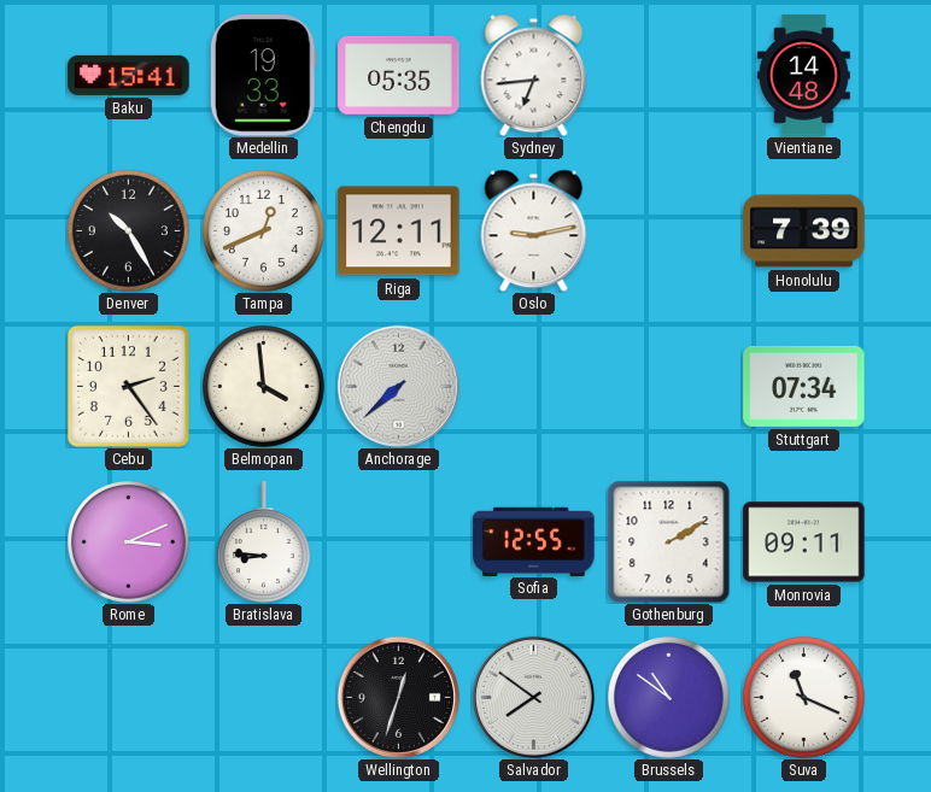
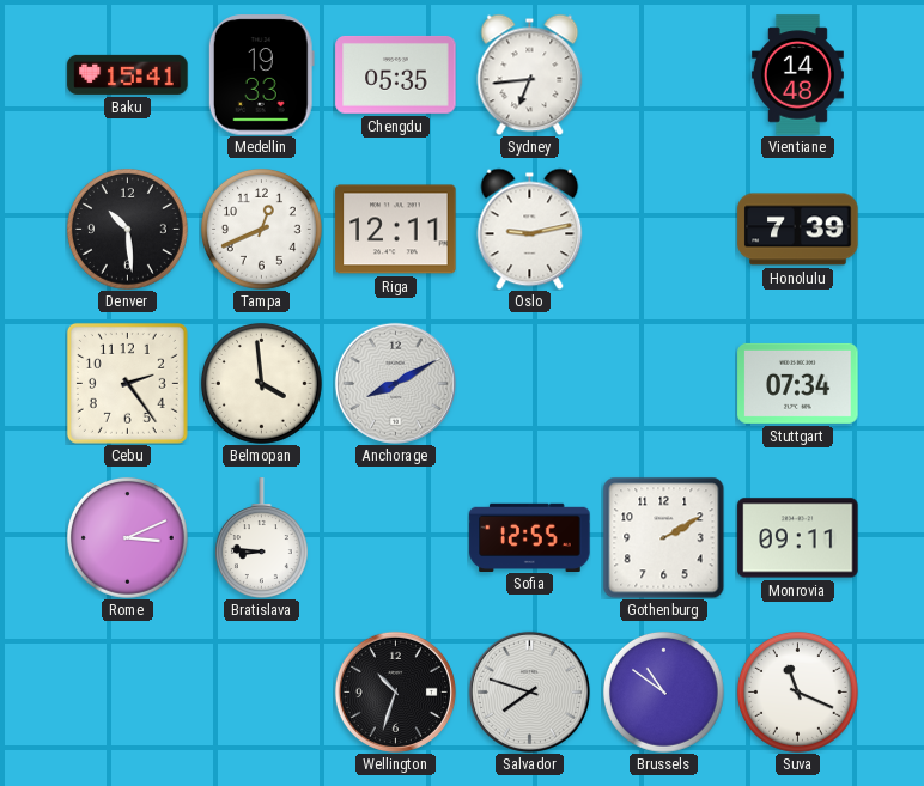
Denver: 10:25 -> 10:29
Anchorage: 7:38 -> 8:10
Wellington: 12:33 -> 10:33
Salvador: 7:51 -> 7:48
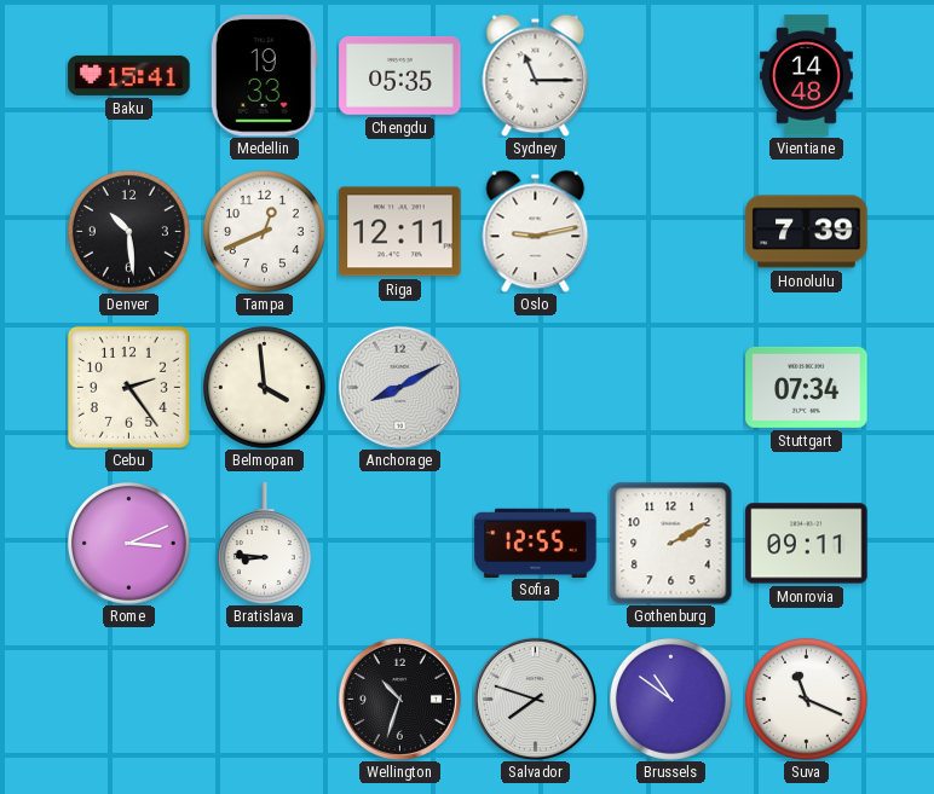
Sydney: 6:44 -> 11:15
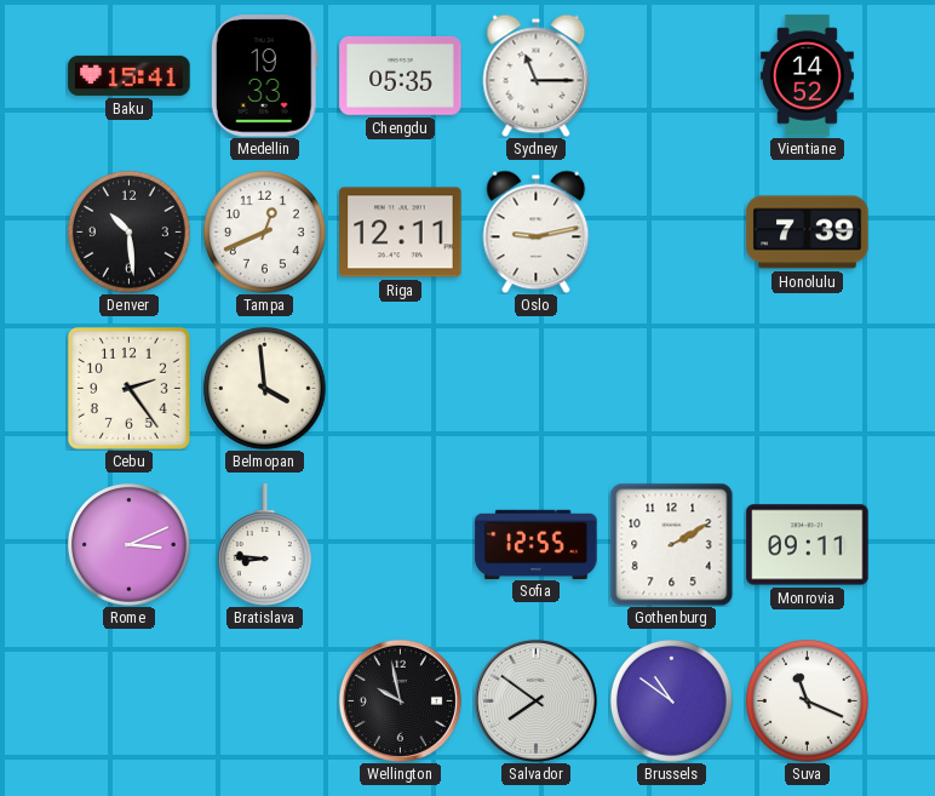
Vientiane: 14:48 -> 14:52
Anchorage: 8:10 -> none
Stuttgart: 07:34 -> none
Wellington: 10:33 -> 9:58
Salvador: 7:48 -> 7:51
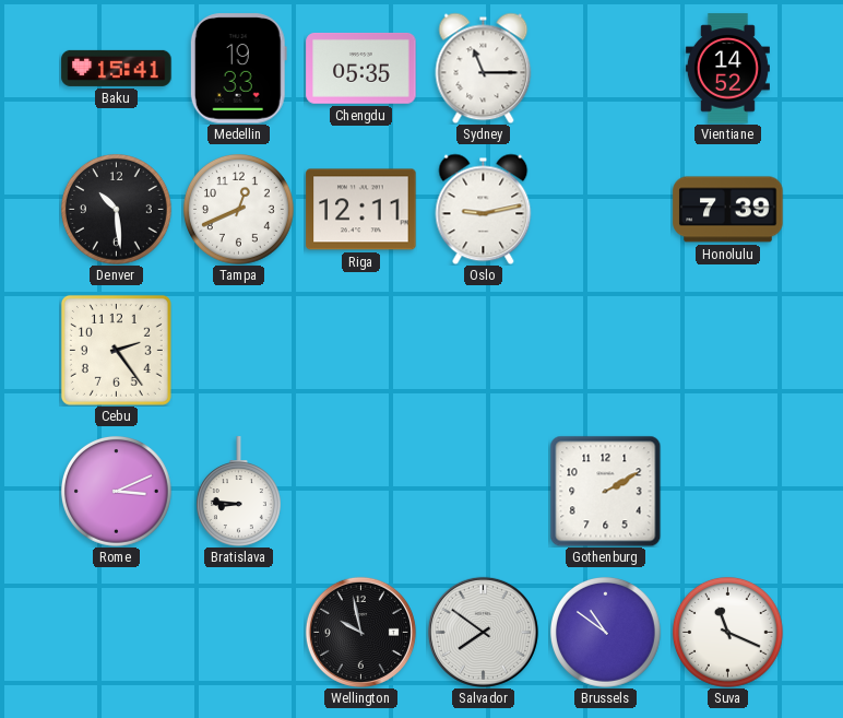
Belmopan: 3:59 -> none
Sofia: 12:55 -> none
Monrovia: 09:11 -> none
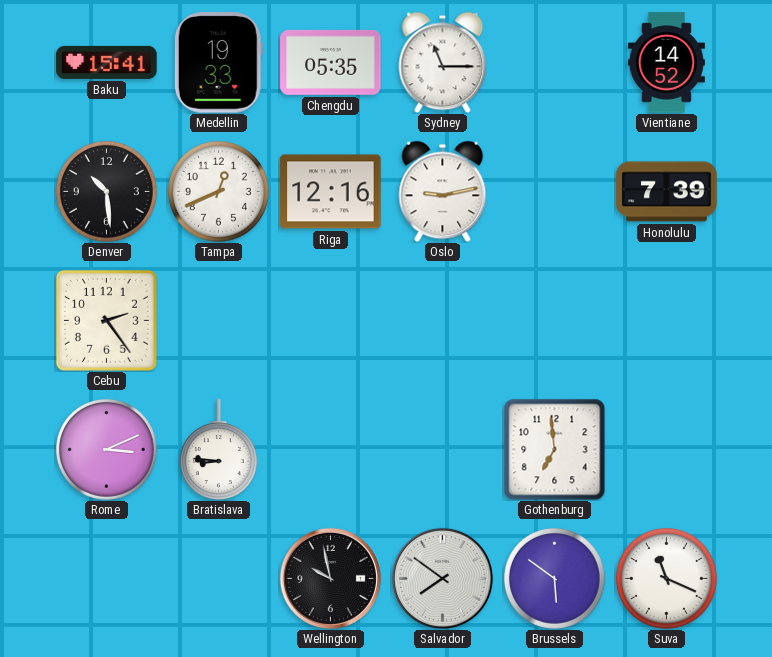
Riga: 12:11 -> 12:16
Gothenburg: 2:10 -> 6:59
Brussels: 10:51 -> 5:51
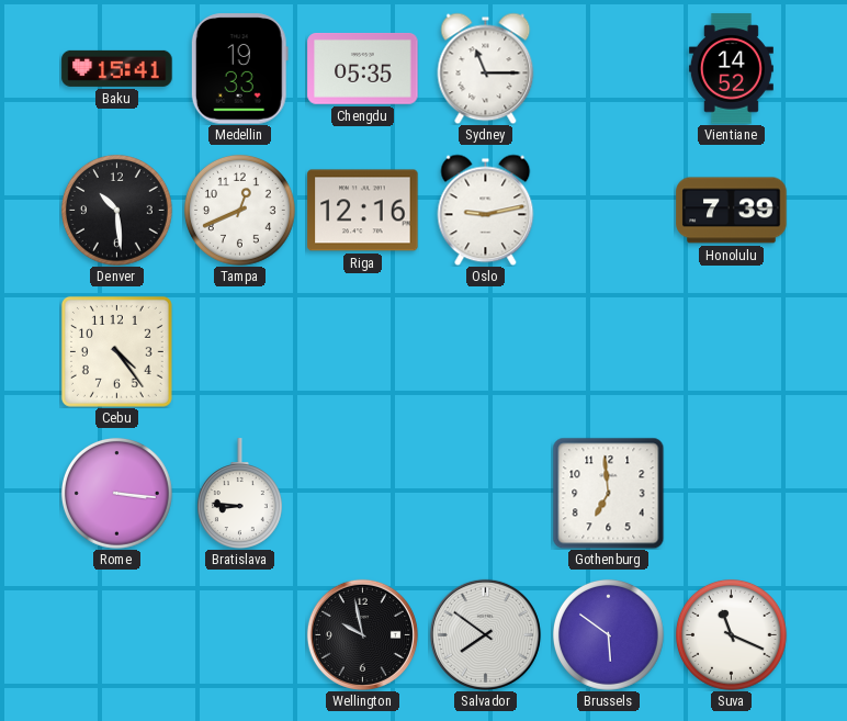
Cebu: 2:24 -> 4:24
Rome: 3:11 -> 3:16
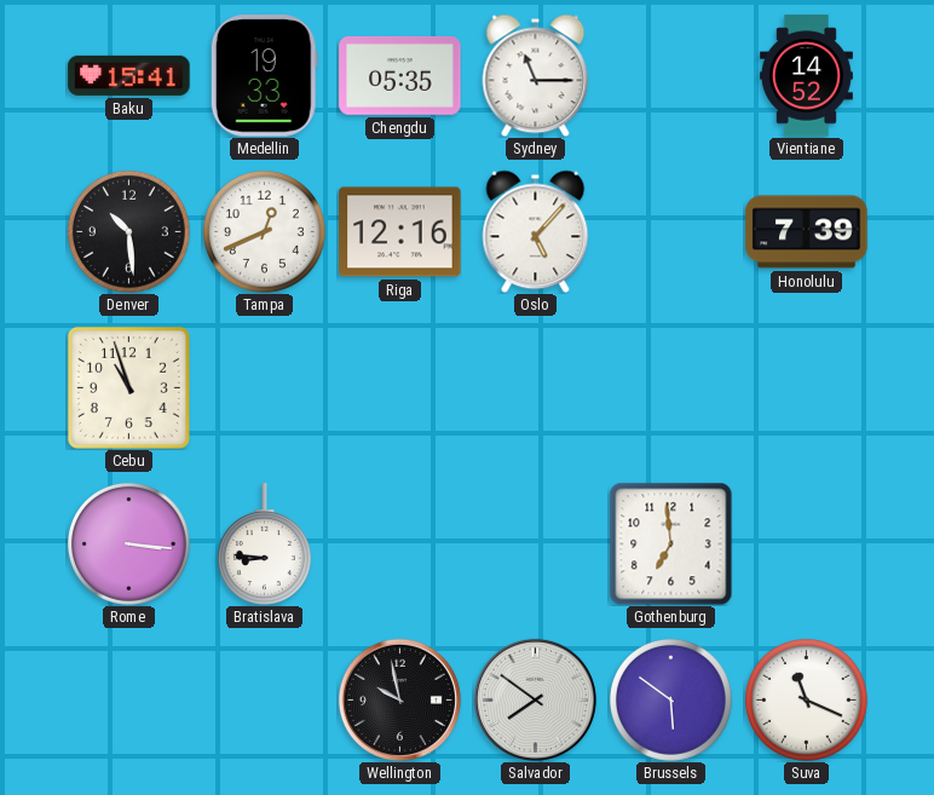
Oslo: 9:13 -> 5:07
Cebu: 4:24 -> 10:57
